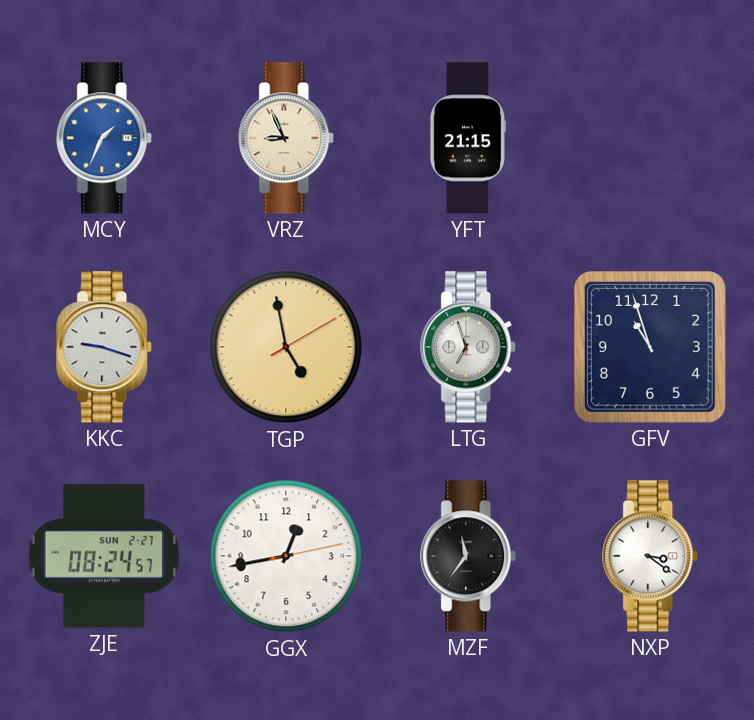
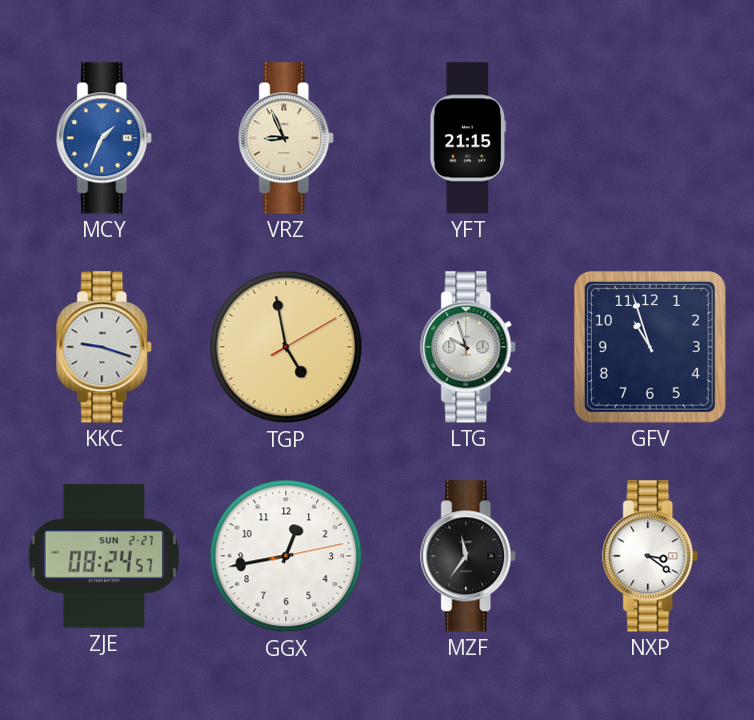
LTG: 6:57 -> 9:57
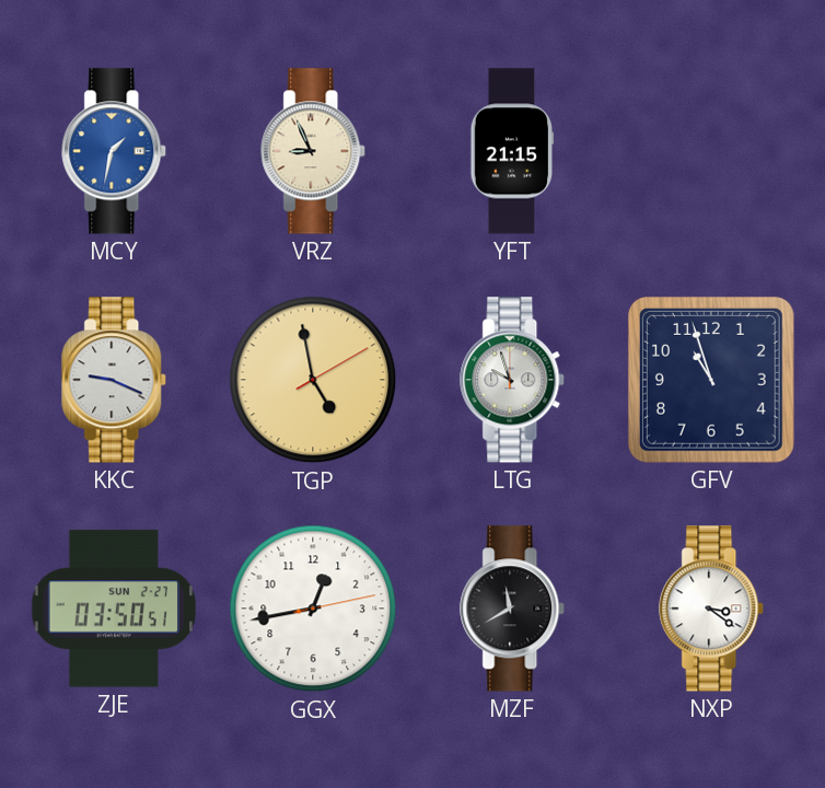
MCY: 1:34 -> 1:32
KKC: 9:18 -> 9:19
ZJE: 08:24 -> 03:50
MZF: 11:36 -> 11:40
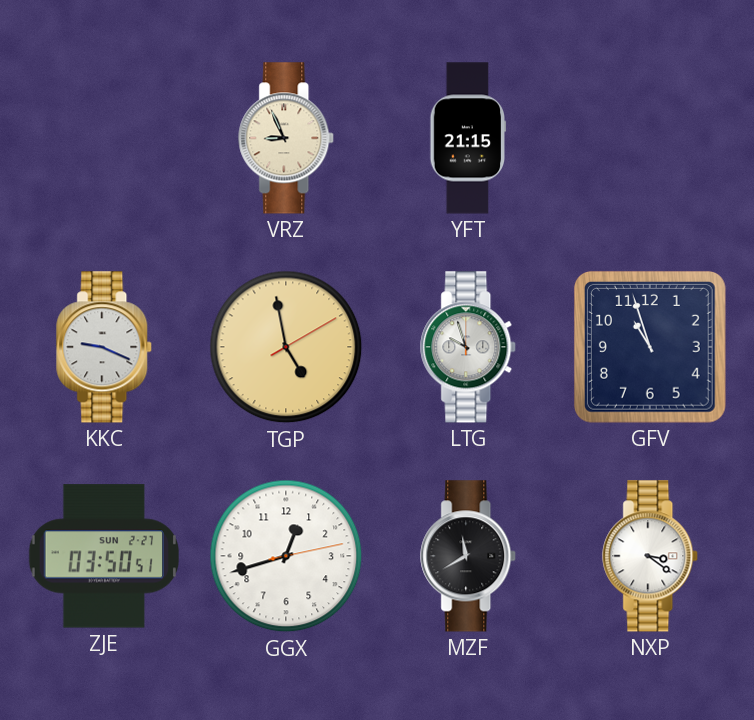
MCY: 1:32 -> none
GGX: 12:43 -> 12:42
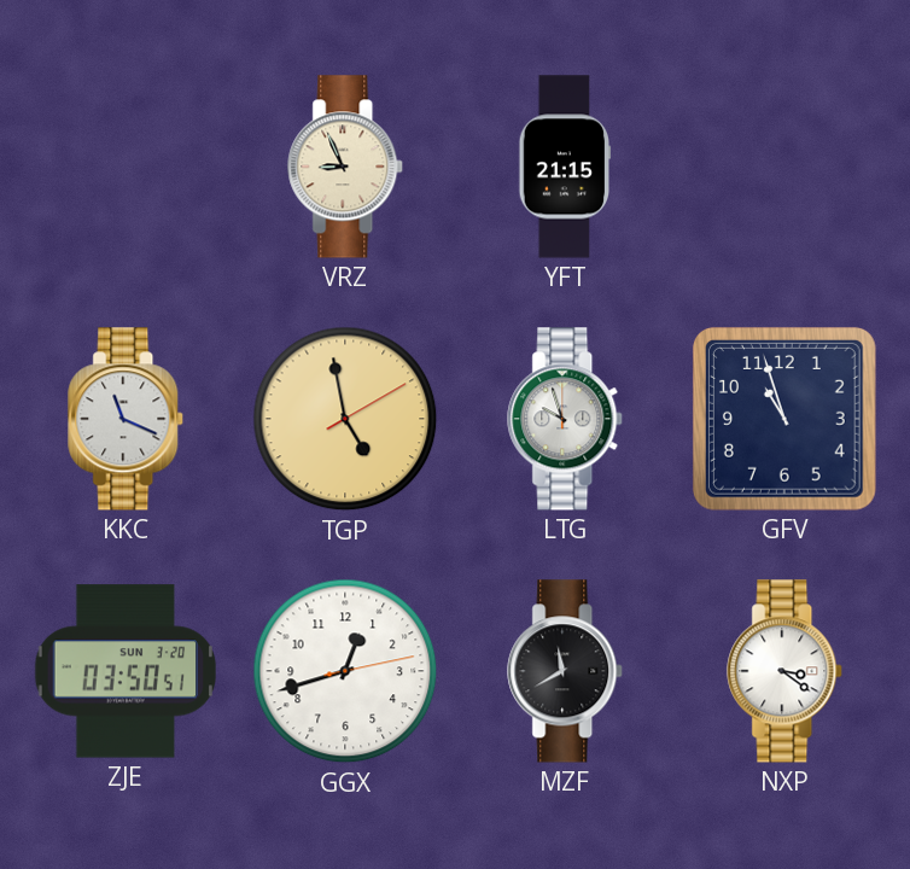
KKC: 9:19 -> 11:19
ZJE date: SUN 2-27 -> SUN 3-20
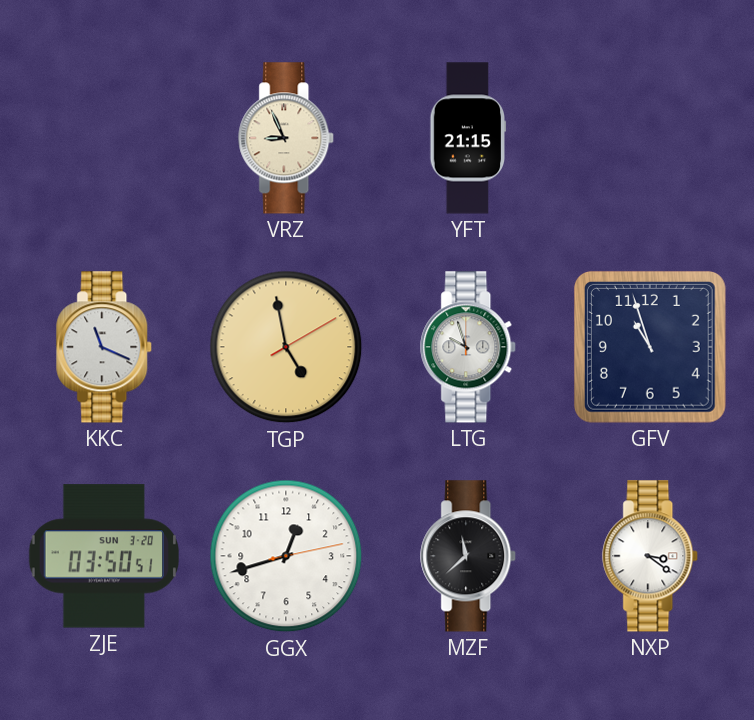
MZF: 11:40 -> 11:38
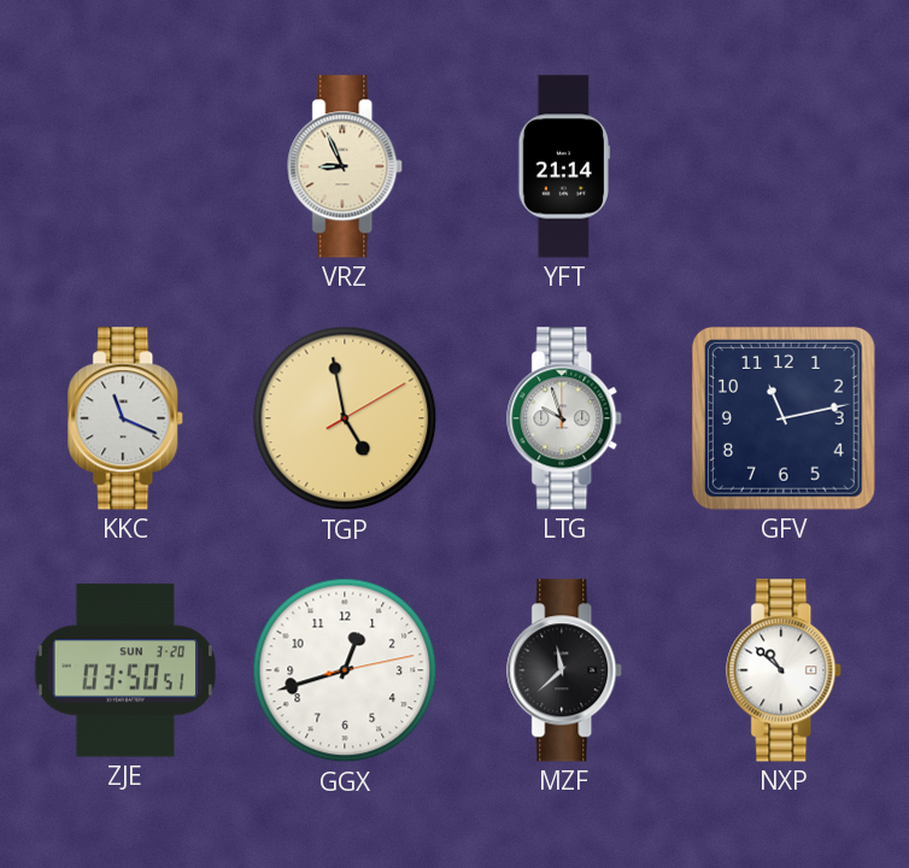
YFT: 21:15 -> 21:14
GFV: 10:57 -> 11:13
NXP: 3:21 -> 10:52
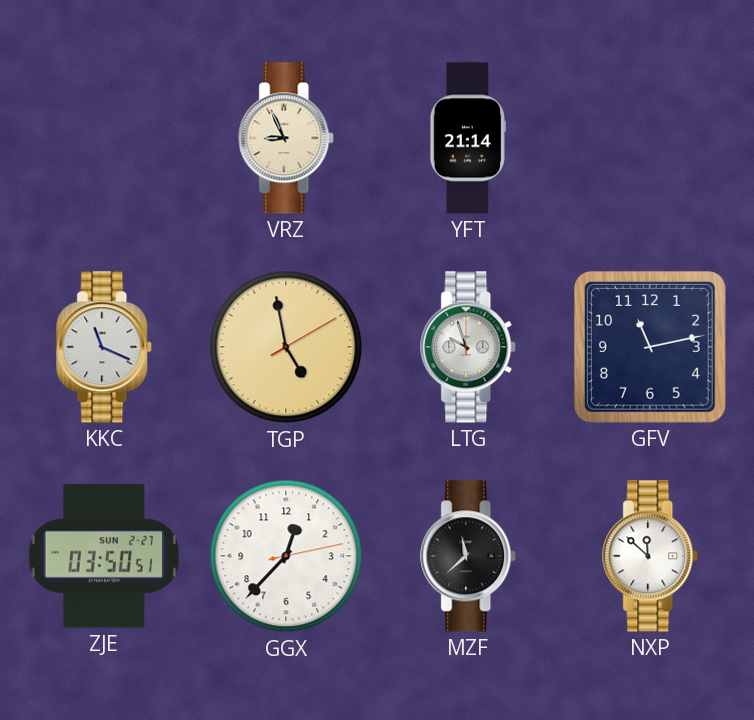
ZJE date: SUN 3-20 -> SUN 2-27
GGX: 12:42 -> 12:37
NXP: 10:52 -> 11:52
